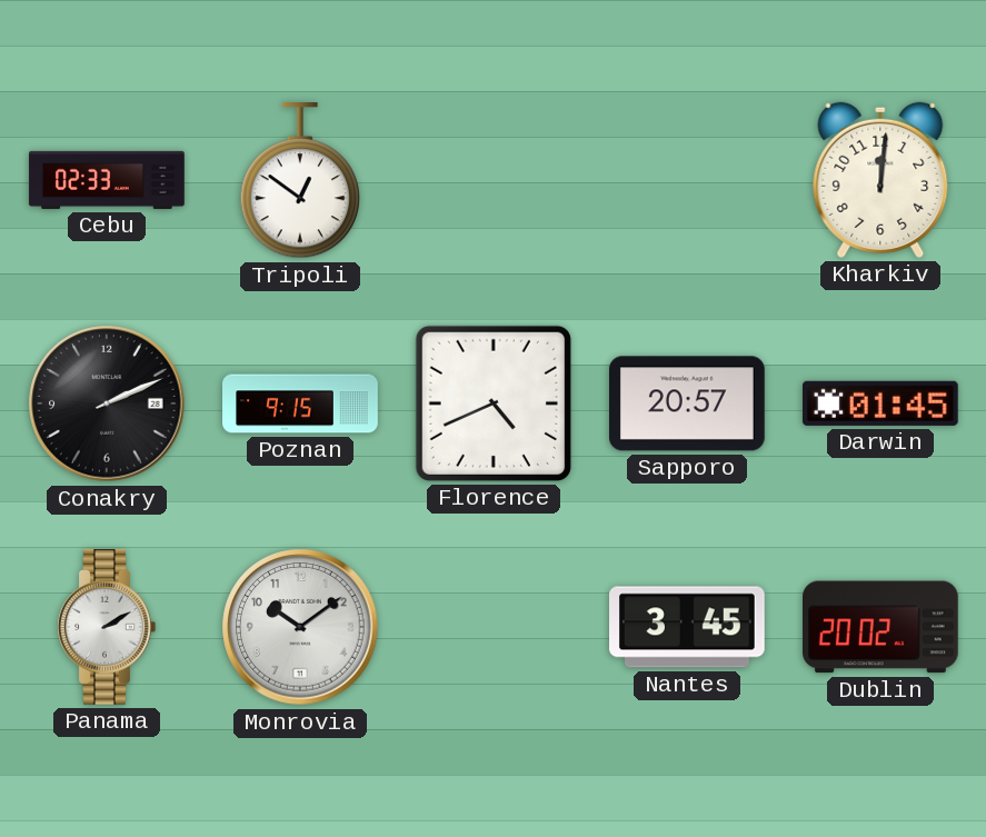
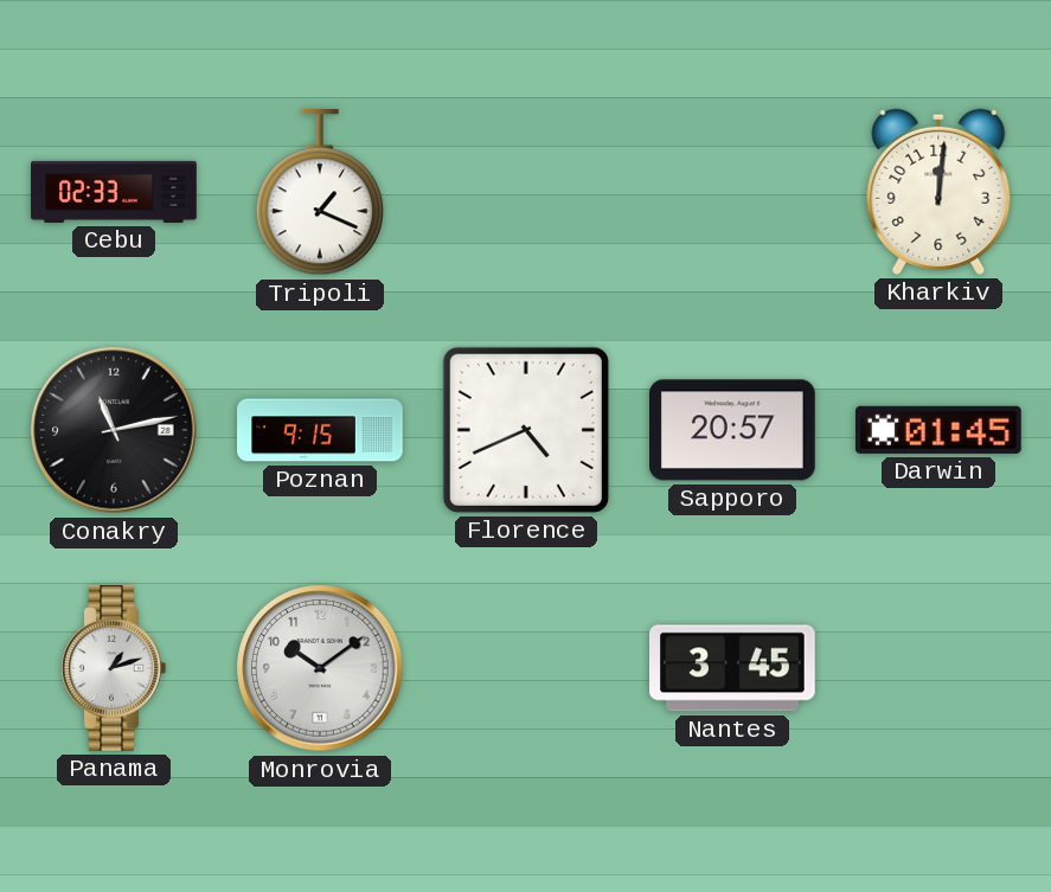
Tripoli: 12:51 -> 1:19
Conakry: 2:11 -> 11:13
Panama: 2:10 -> 1:12
Dublin: 20:02 -> none
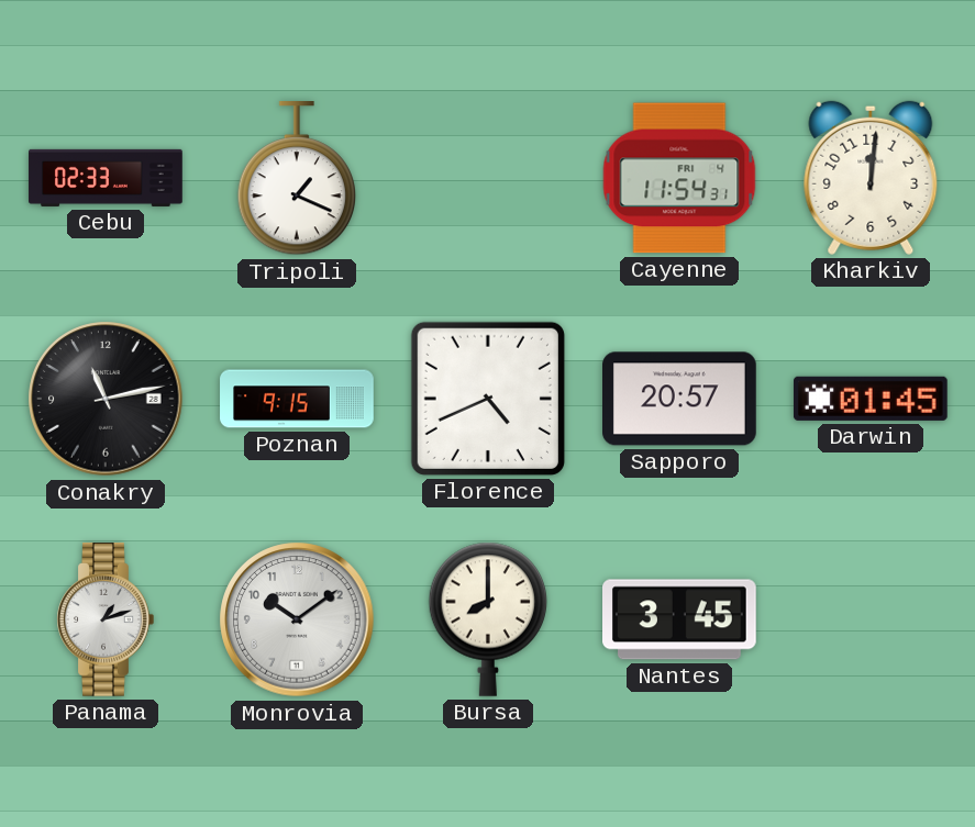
Cayenne: none -> 11:54
Bursa: none -> 8:00
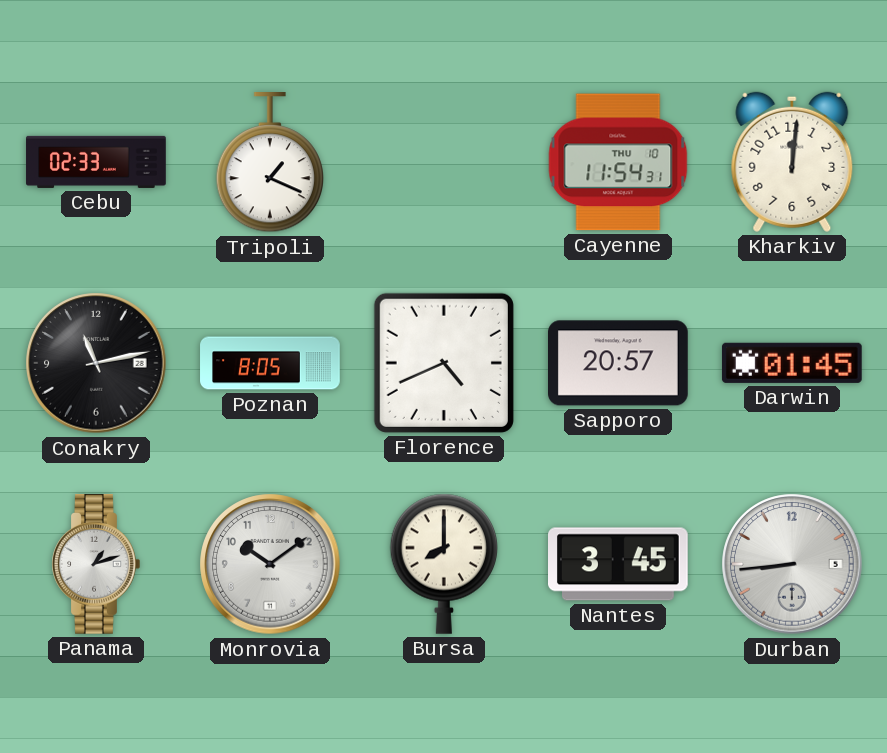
Cayenne date: FRI 4 -> THU 10
Poznan: 9:15 -> 8:05
Durban: none -> 8:44
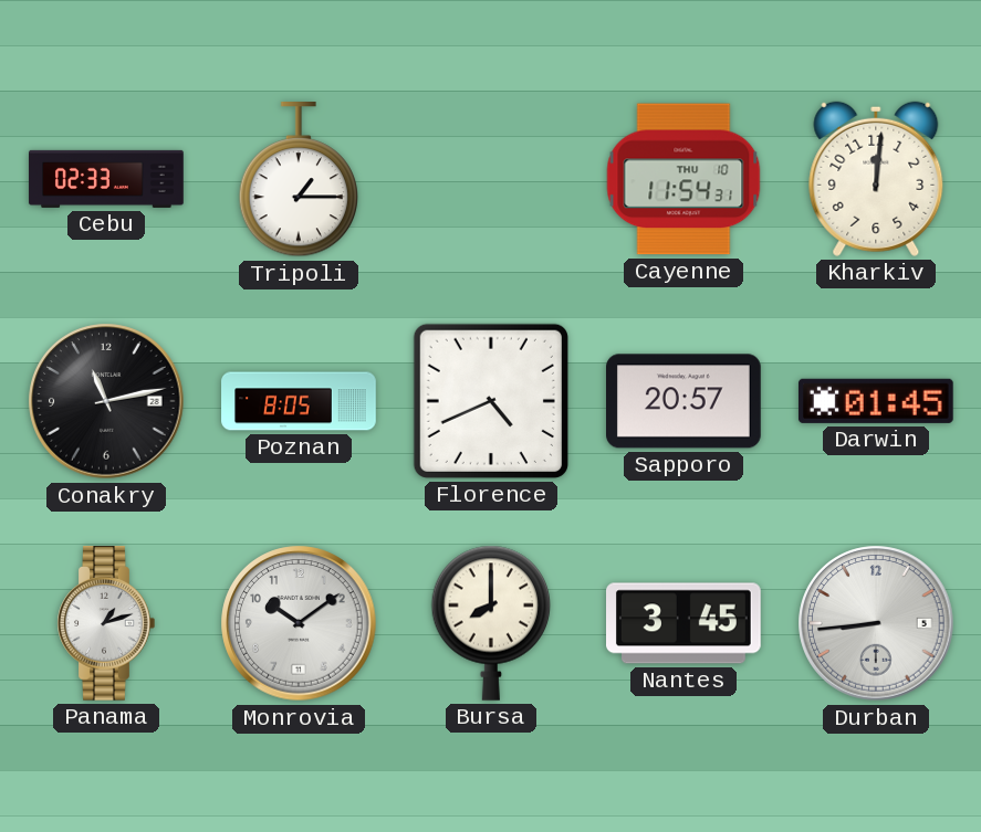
Tripoli: 1:19 -> 1:15
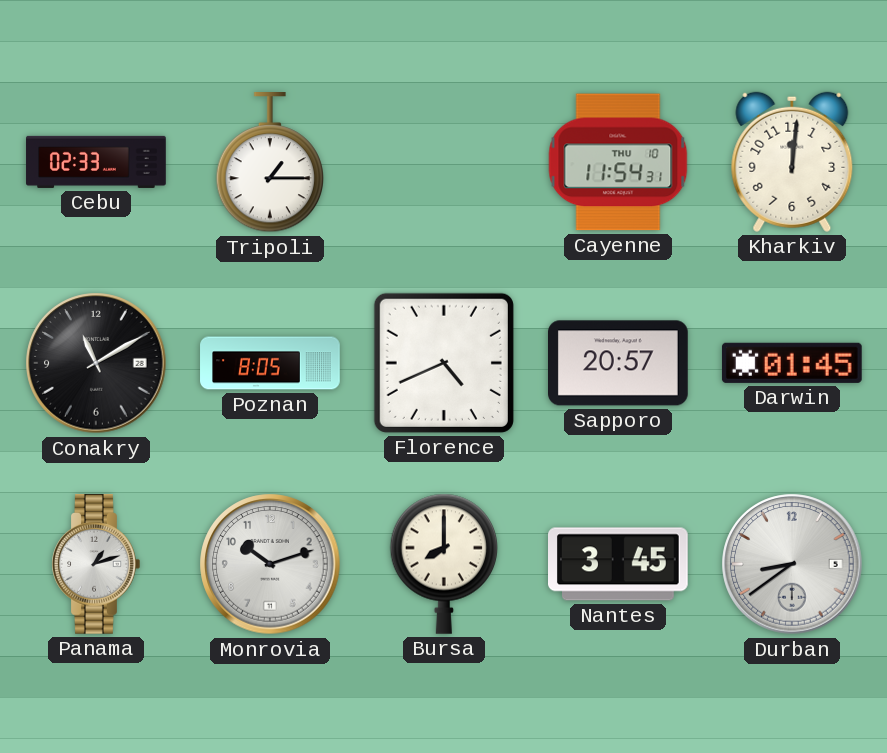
Conakry: 11:13 -> 11:10
Monrovia: 10:09 -> 10:12
Durban: 8:44 -> 8:39
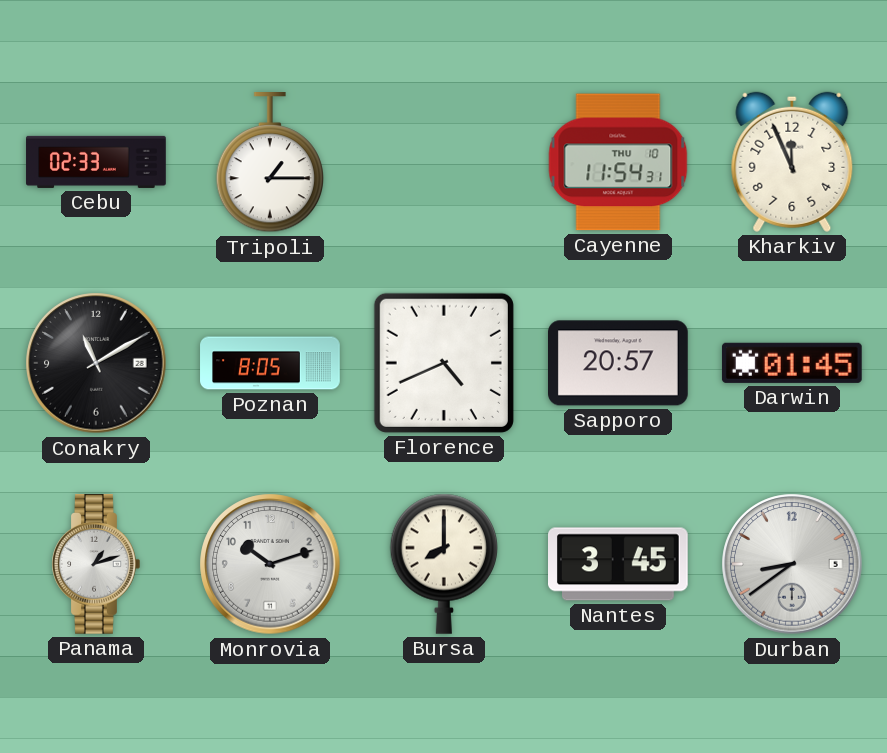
Kharkiv: 12:01 -> 11:56
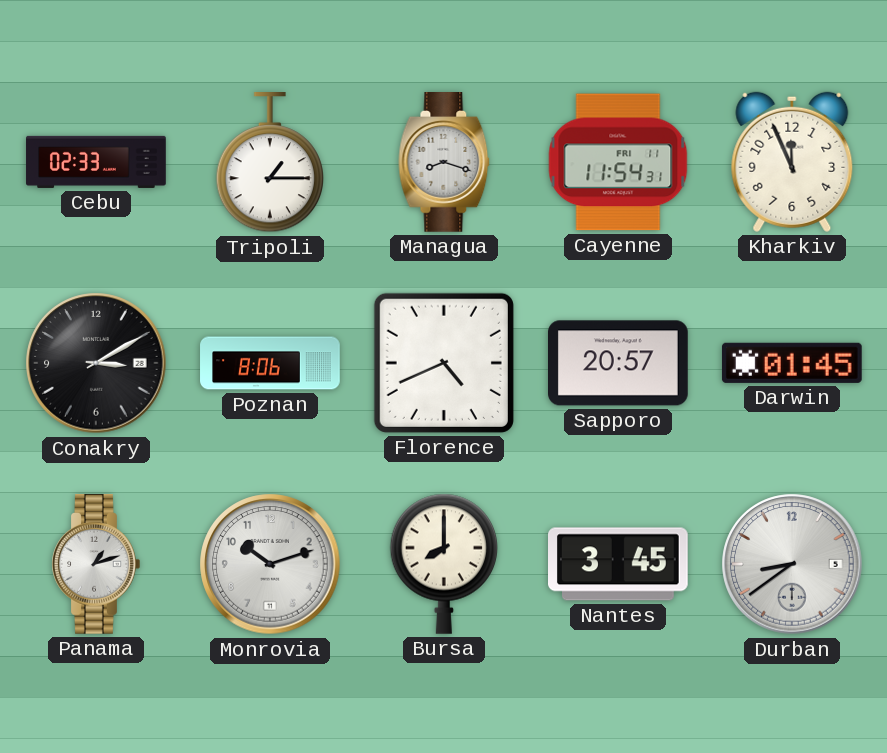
Managua: none -> 8:18
Cayenne date: THU 10 -> FRI 11
Conakry: 11:10 -> 3:10
Poznan: 8:05 -> 8:06
